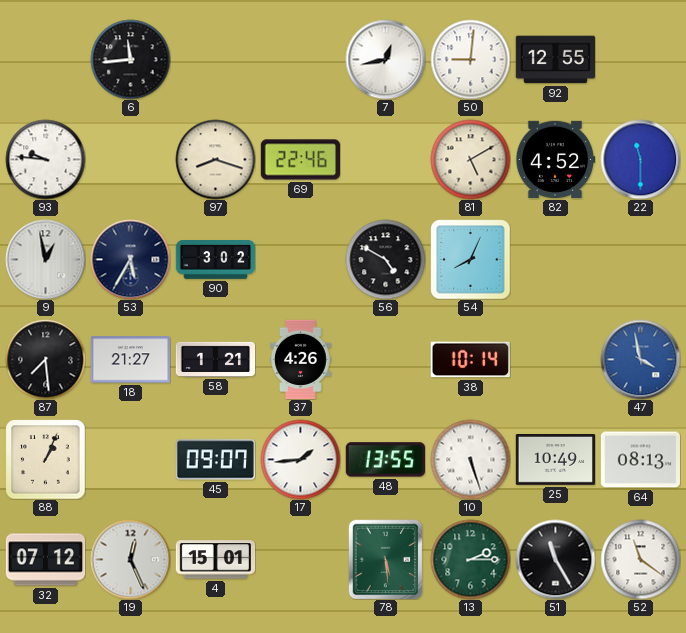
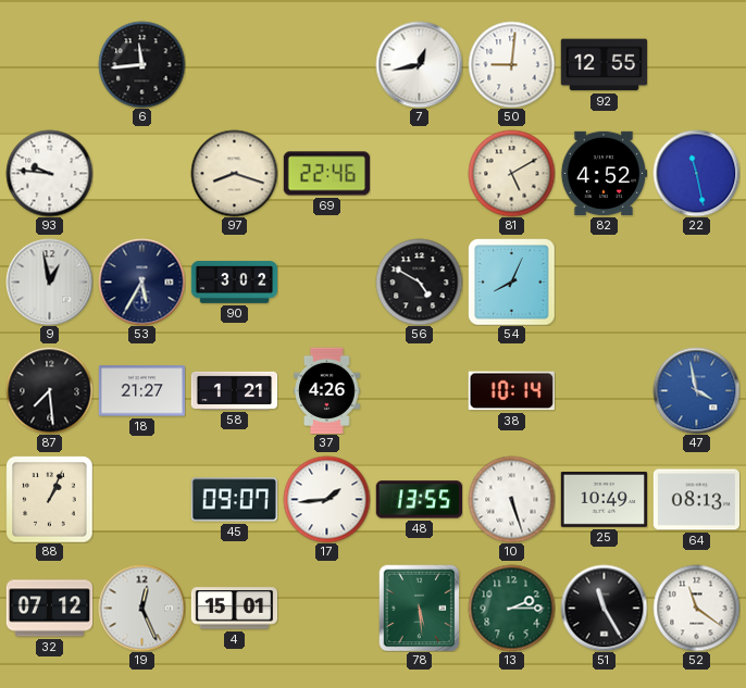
22: 11:30 -> 11:28
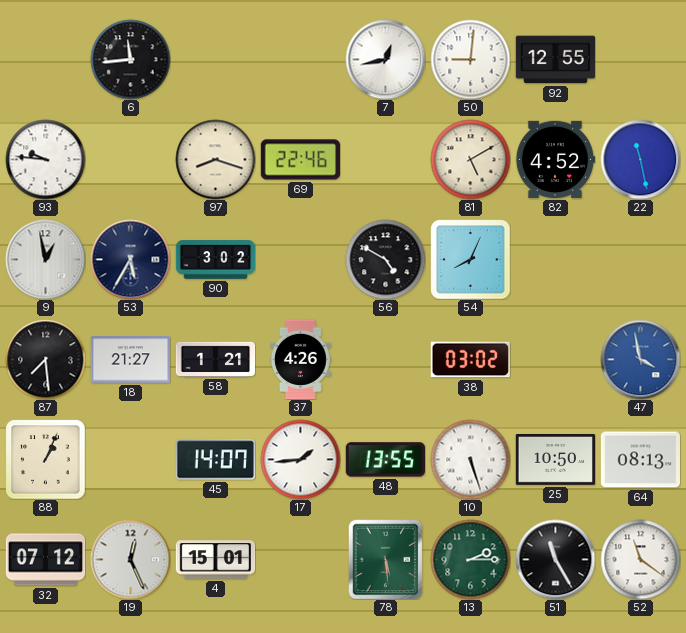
38: 10:14 -> 03:02
45: 09:07 -> 14:07
25: 10:49 -> 10:50
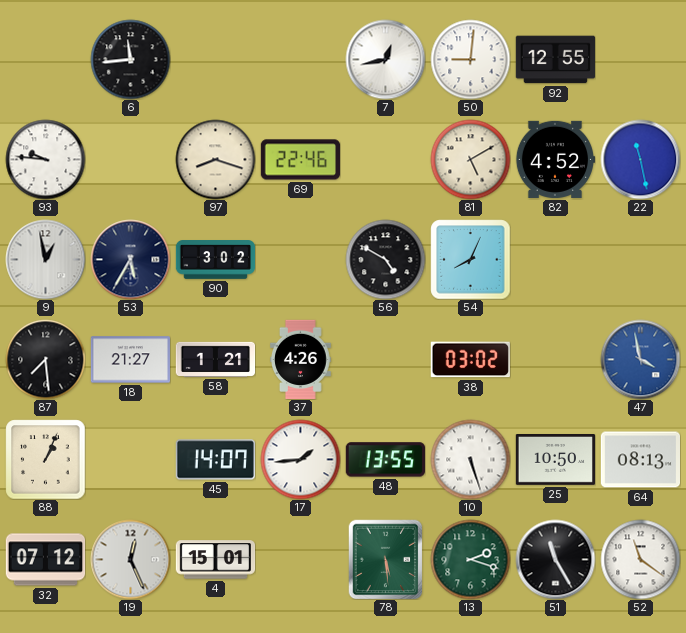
13: 2:15 -> 2:18
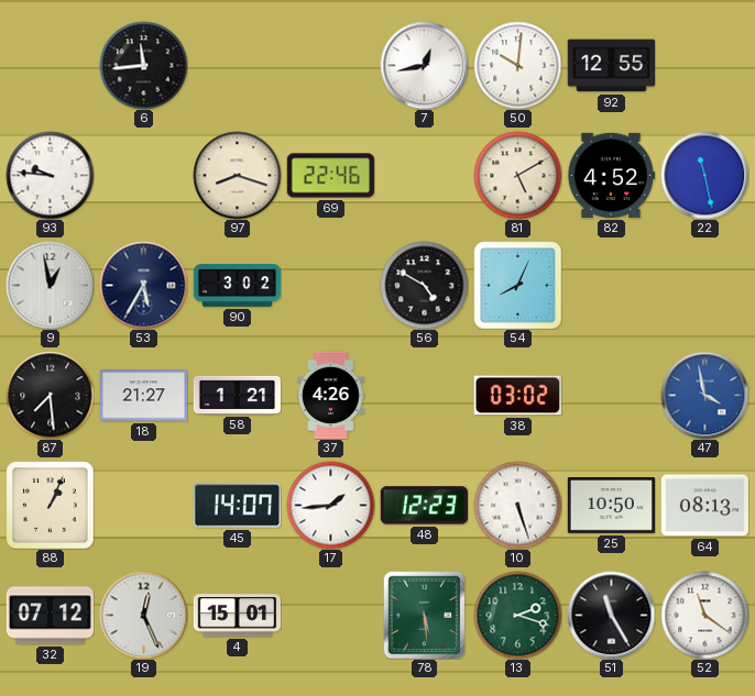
50: 9:01 -> 10:01
48: 13:55 -> 12:23
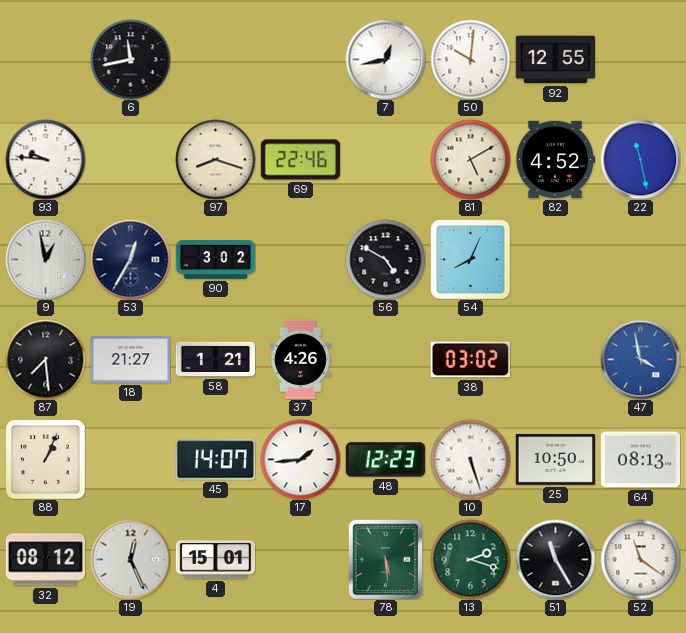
6: 11:44 -> 11:43
53: 5:35 -> 12:35
32: 07:12 -> 08:12
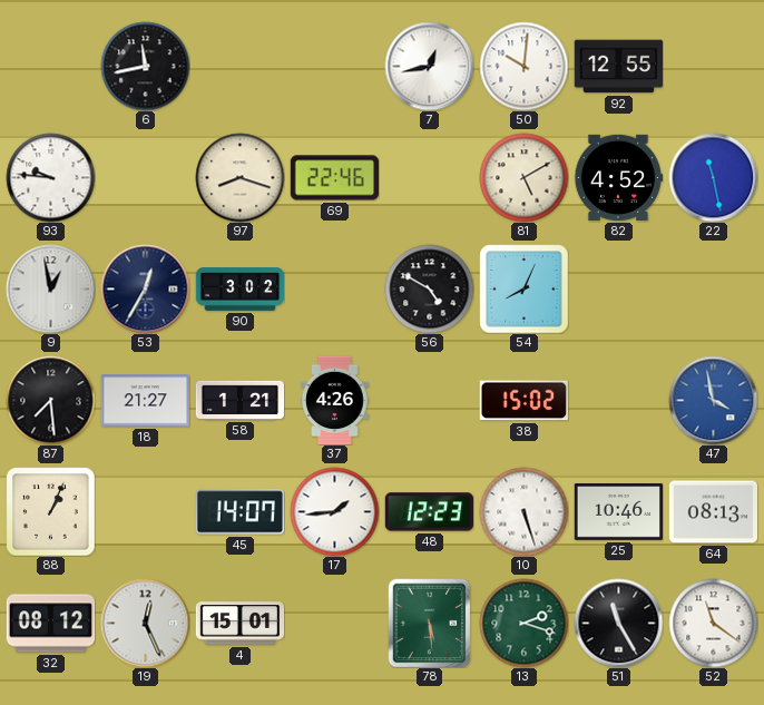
38: 03:02 -> 15:02
25: 10:50 -> 10:46
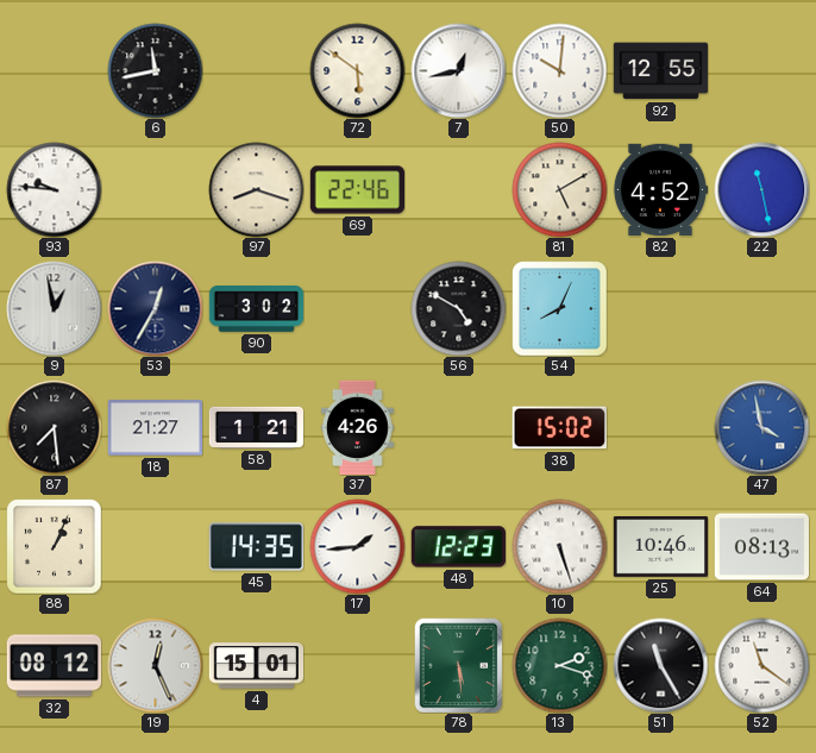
72: none -> 5:51
45: 14:07 -> 14:35
